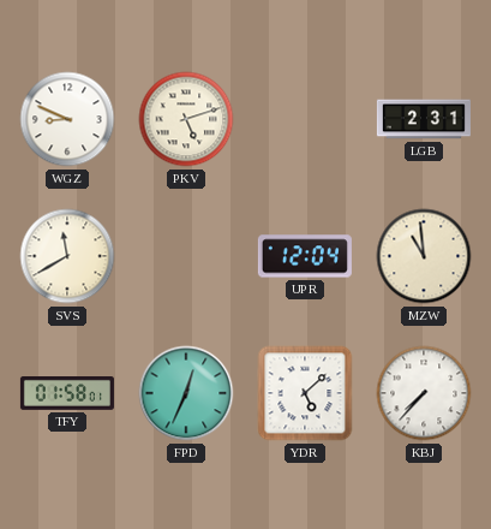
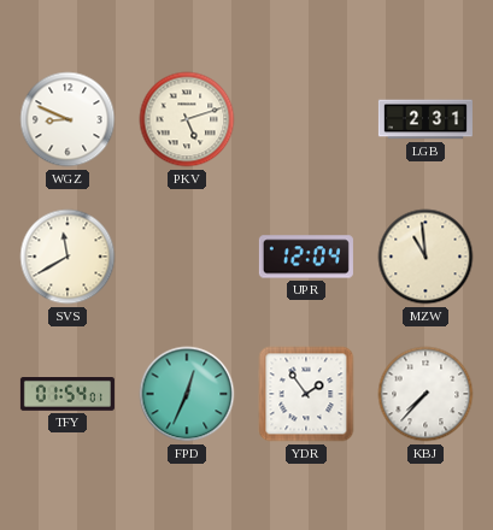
TFY: 01:58 -> 01:54
YDR: 5:08 -> 1:54
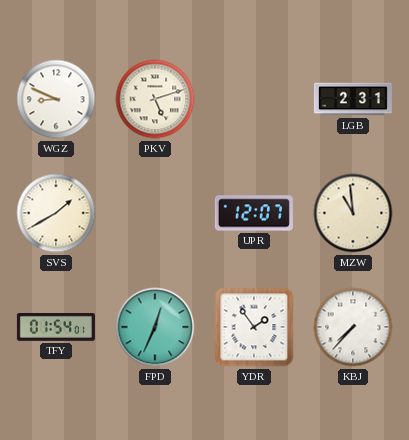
SVS: 11:40 -> 1:40
UPR: 12:04 -> 12:07
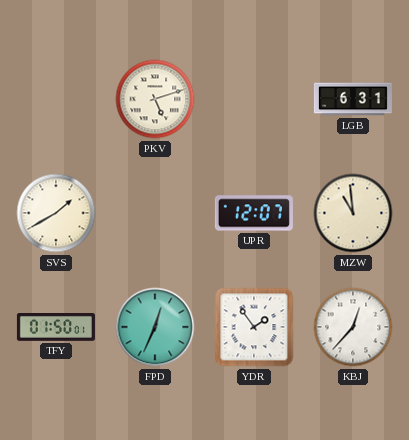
WGZ: 8:49 -> none
LGB: 2:31 -> 6:31
TFY: 01:54 -> 01:50
KBJ: 7:37 -> 12:37
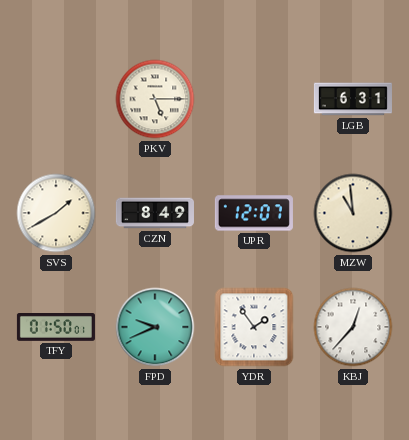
PKV: 5:12 -> 5:15
CZN: none -> 8:49
FPD: 12:34 -> 9:41
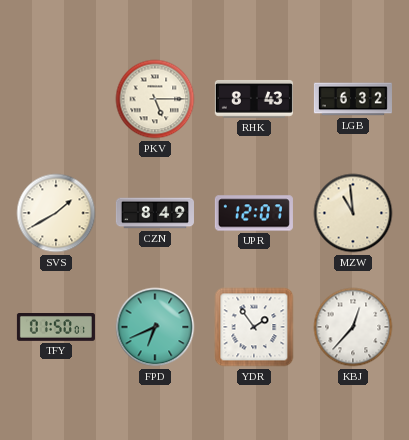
RHK: none -> 8:43
LGB: 6:31 -> 6:32
FPD: 9:41 -> 6:41
